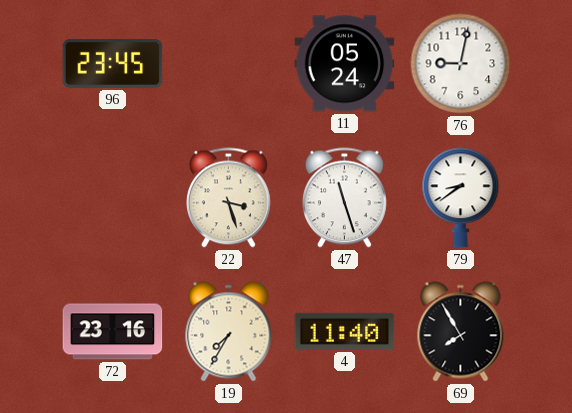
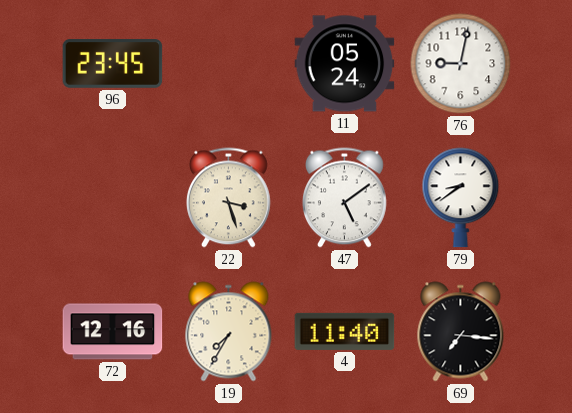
47: 11:27 -> 5:09
72: 23:16 -> 12:16
69: 7:55 -> 7:16
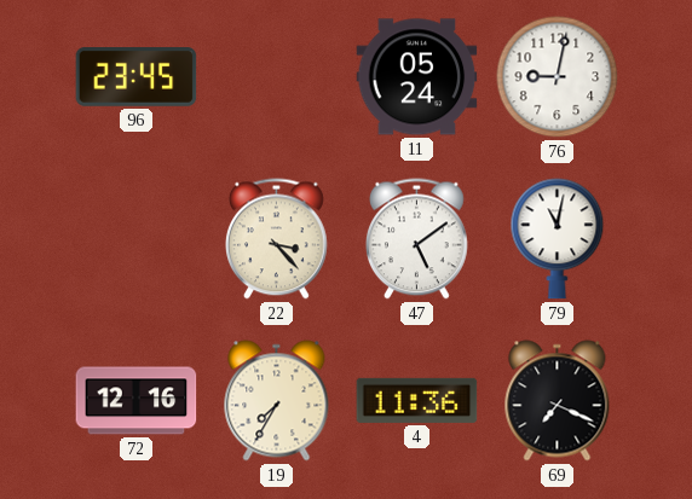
22: 3:27 -> 3:23
79: 8:39 -> 11:02
4: 11:40 -> 11:36
69: 7:16 -> 7:19
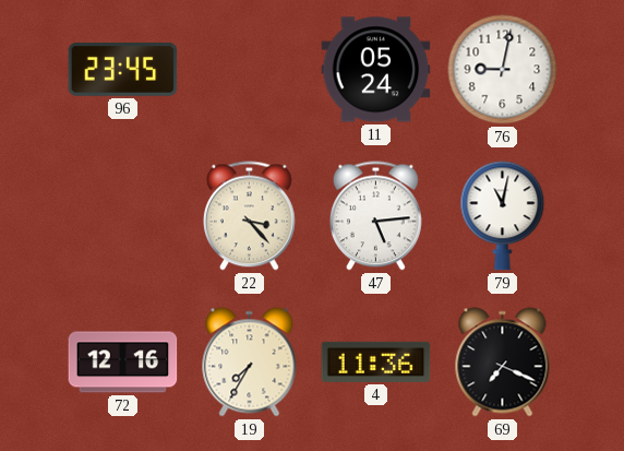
47: 5:09 -> 5:14
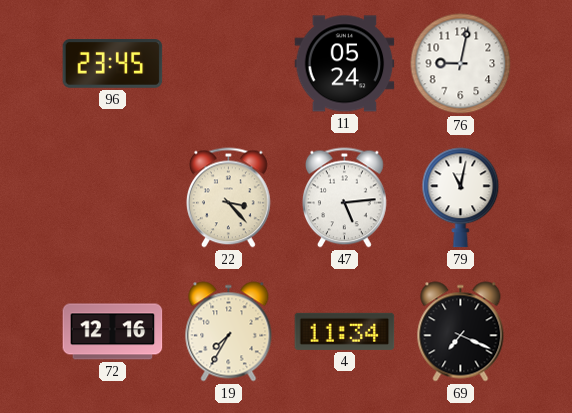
4: 11:36 -> 11:34
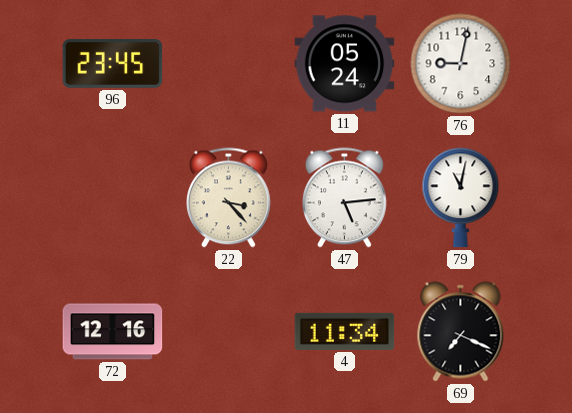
19: 7:35 -> none
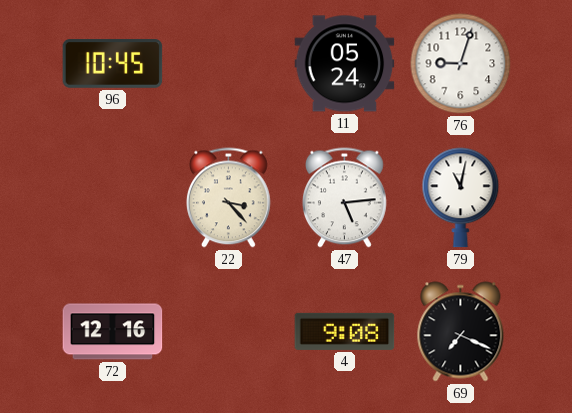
96: 23:45 -> 10:45
76: 9:02 -> 9:03
4: 11:34 -> 9:08
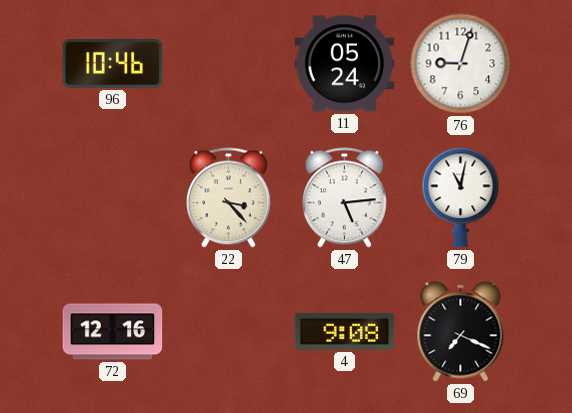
96: 10:45 -> 10:46
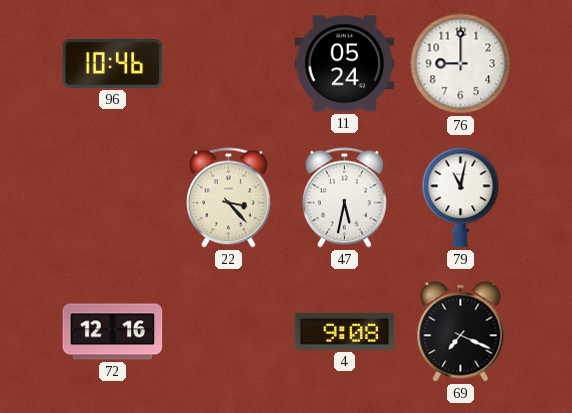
76: 9:03 -> 9:00
47: 5:14 -> 5:32
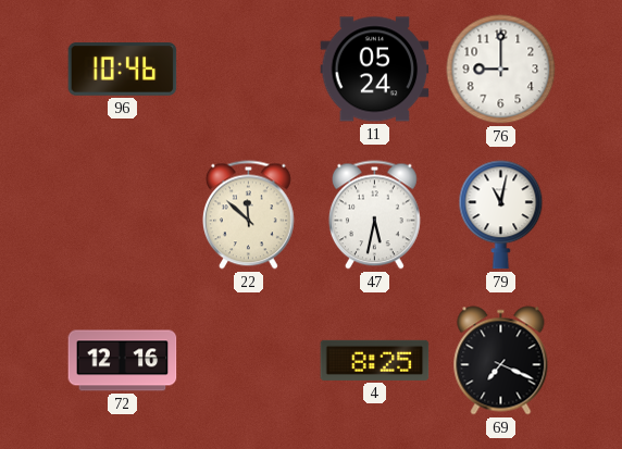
22: 3:23 -> 11:52
4: 9:08 -> 8:25
